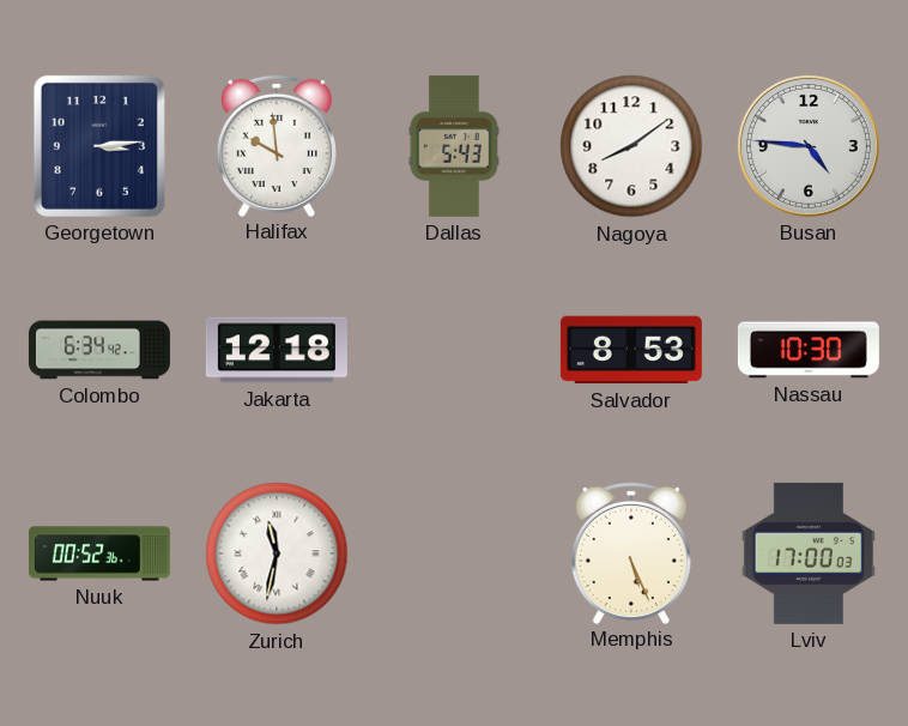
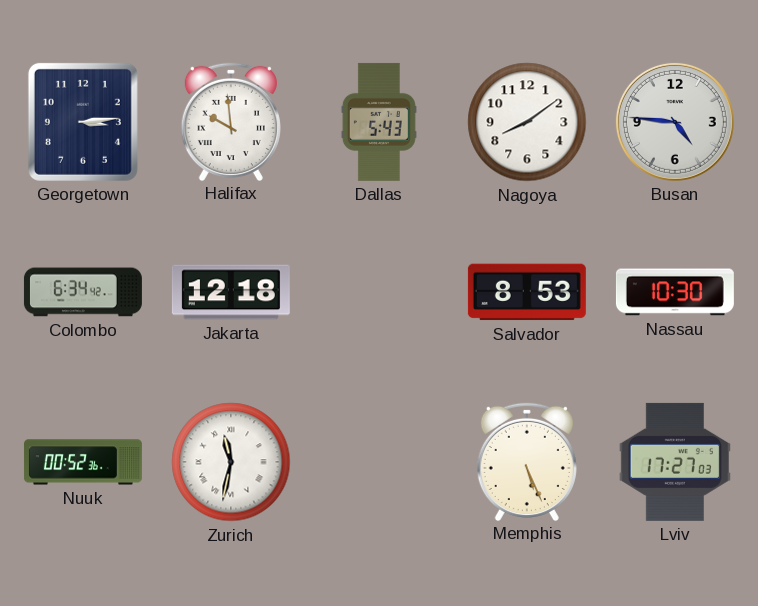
Lviv: 17:00 -> 17:27
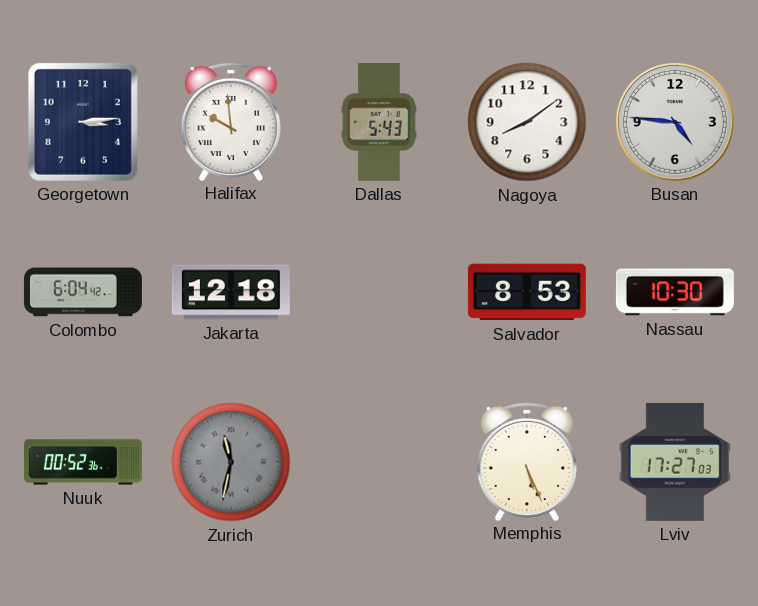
Colombo: 6:34 -> 6:04
Zurich dial: white -> grey
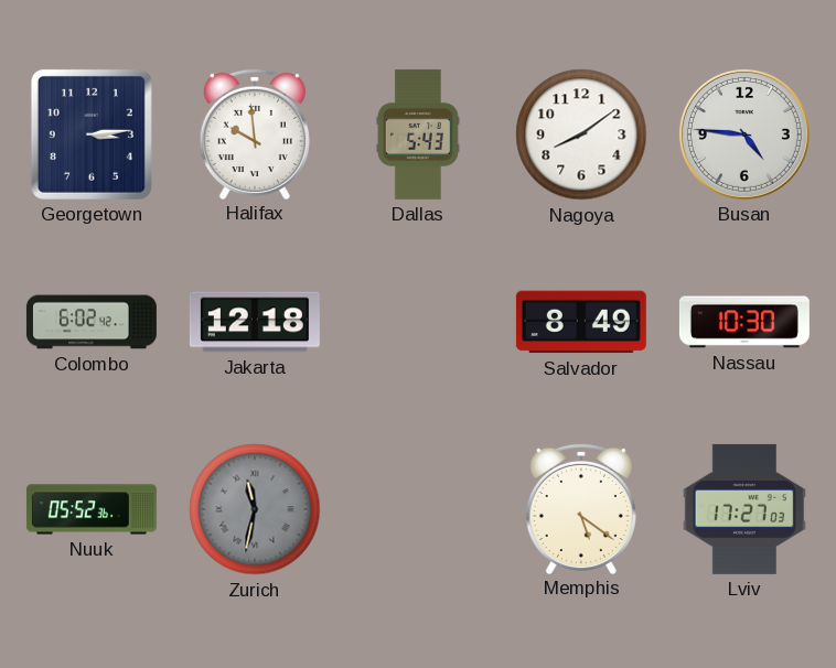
Colombo: 6:04 -> 6:02
Salvador: 8:53 -> 8:49
Nuuk: 00:52 -> 05:52
Memphis: 5:26 -> 5:21
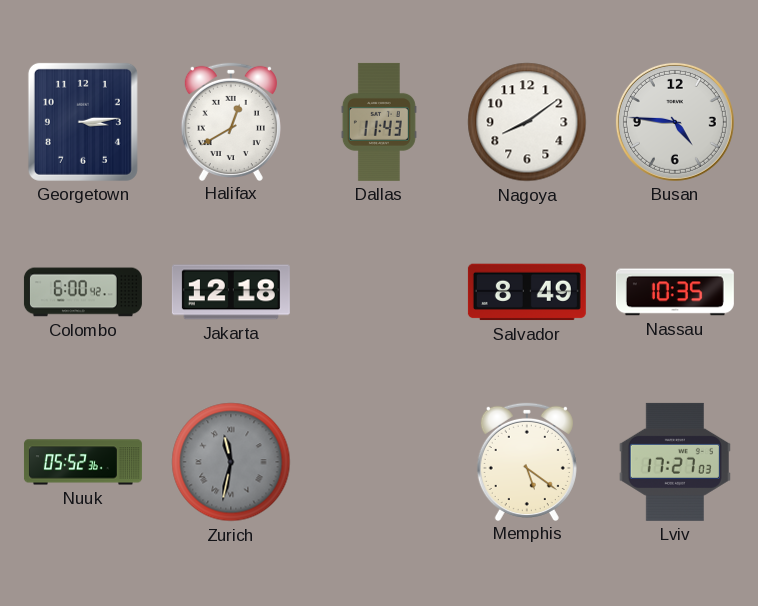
Halifax: 9:59 -> 12:40
Dallas: 5:43 -> 11:43
Colombo: 6:02 -> 6:00
Nassau: 10:30 -> 10:35
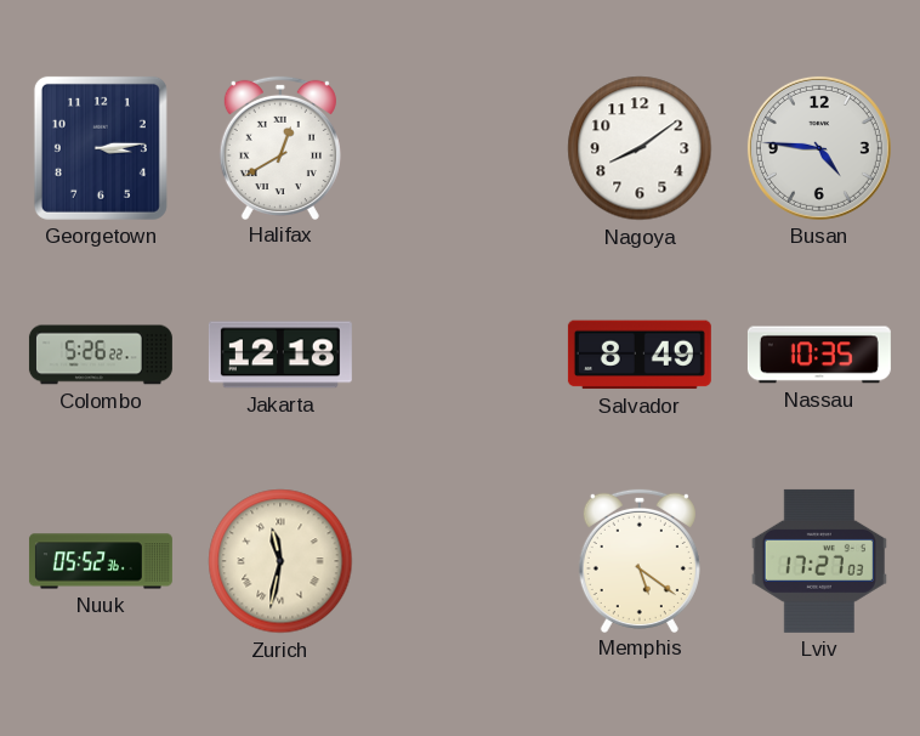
Dallas: 11:43 -> none
Colombo: 6:00 -> 5:26
Zurich dial: grey -> cream
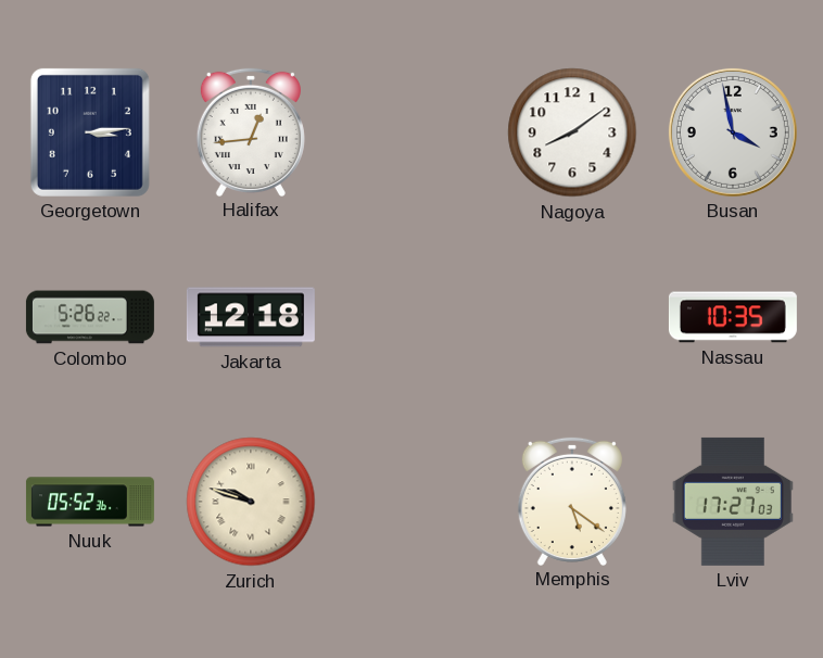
Halifax: 12:40 -> 12:44
Busan: 4:46 -> 3:58
Salvador: 8:49 -> none
Zurich: 11:32 -> 9:48
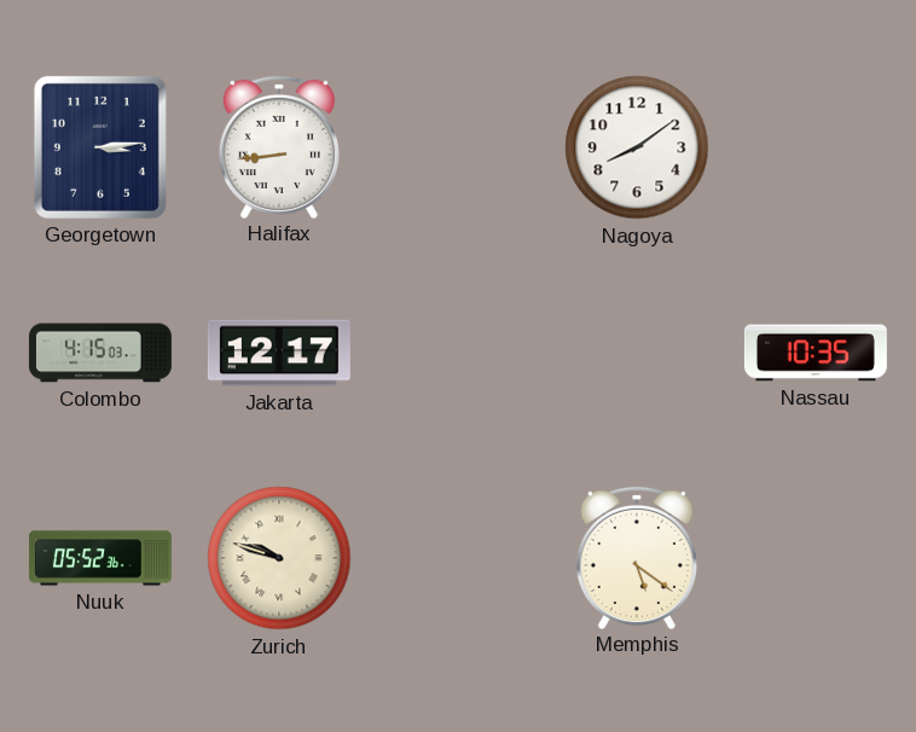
Halifax: 12:44 -> 8:44
Busan: 3:58 -> none
Colombo: 5:26 -> 4:15
Jakarta: 12:18 -> 12:17
Lviv: 17:27 -> none
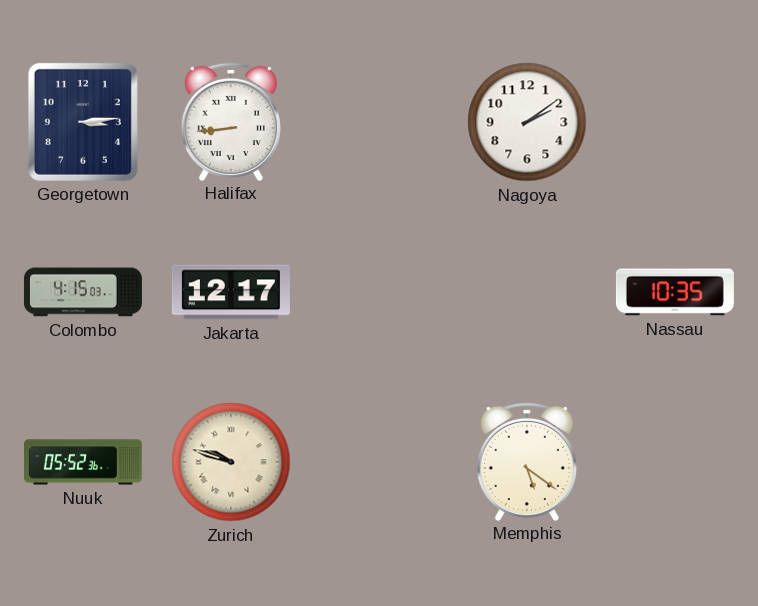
Nagoya: 8:09 -> 2:09
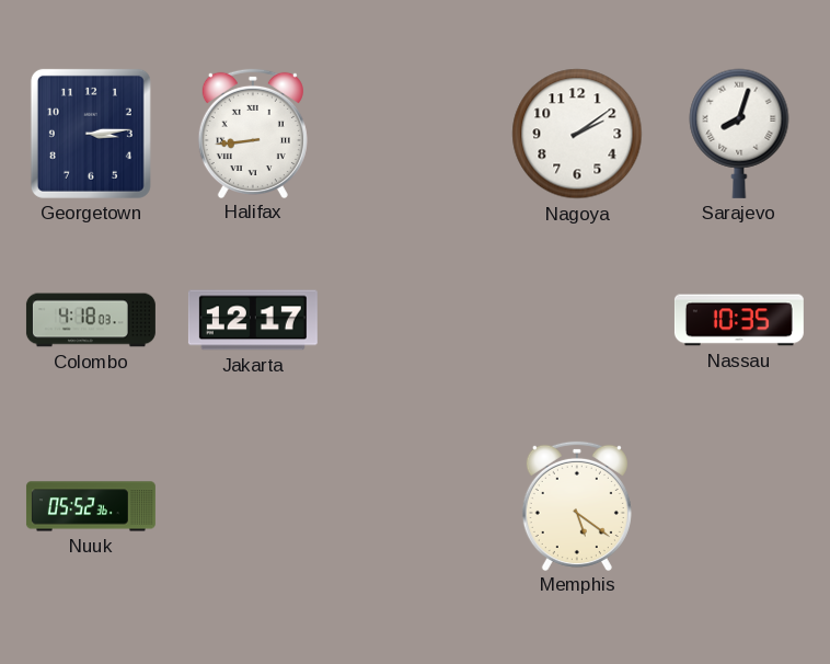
Sarajevo: none -> 8:03
Colombo: 4:15 -> 4:18
Zurich: 9:48 -> none
